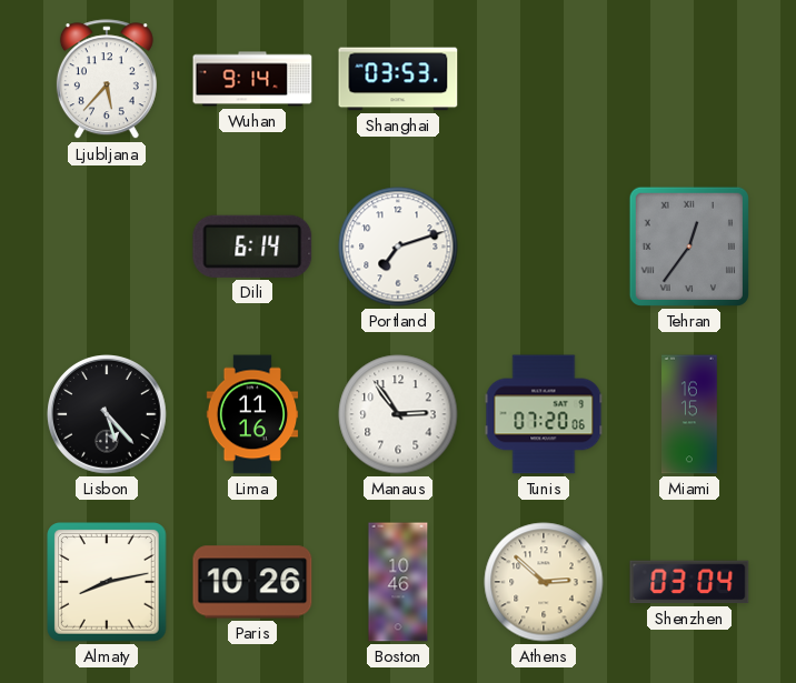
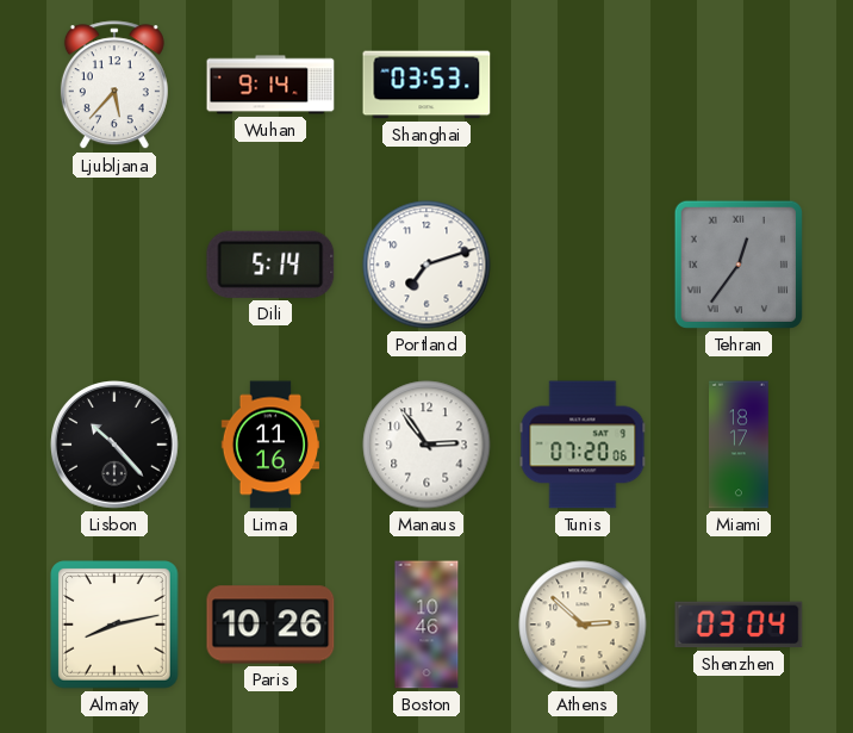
Dili: 6:14 -> 5:14
Lisbon: 5:23 -> 10:23
Miami: 16:15 -> 18:17
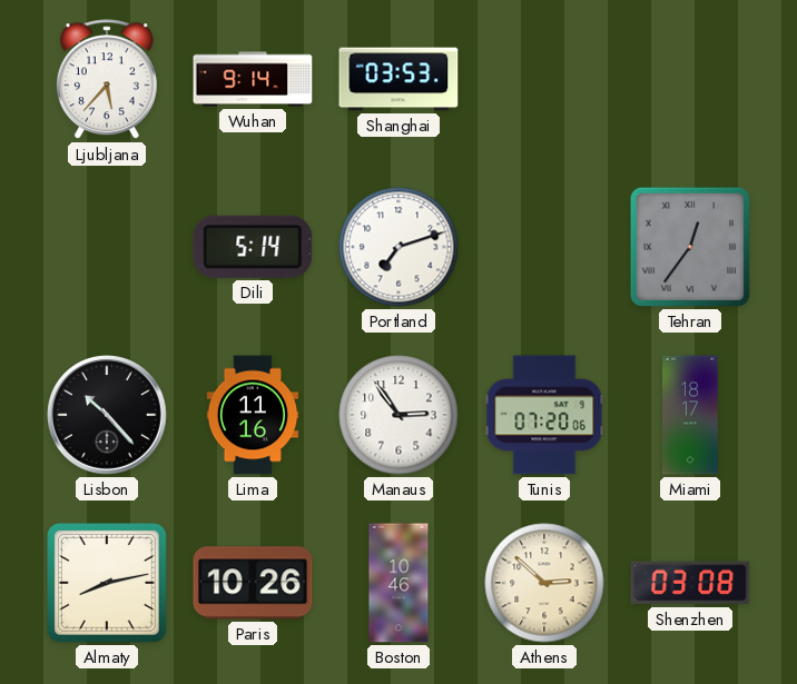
Shenzhen: 03:04 -> 03:08
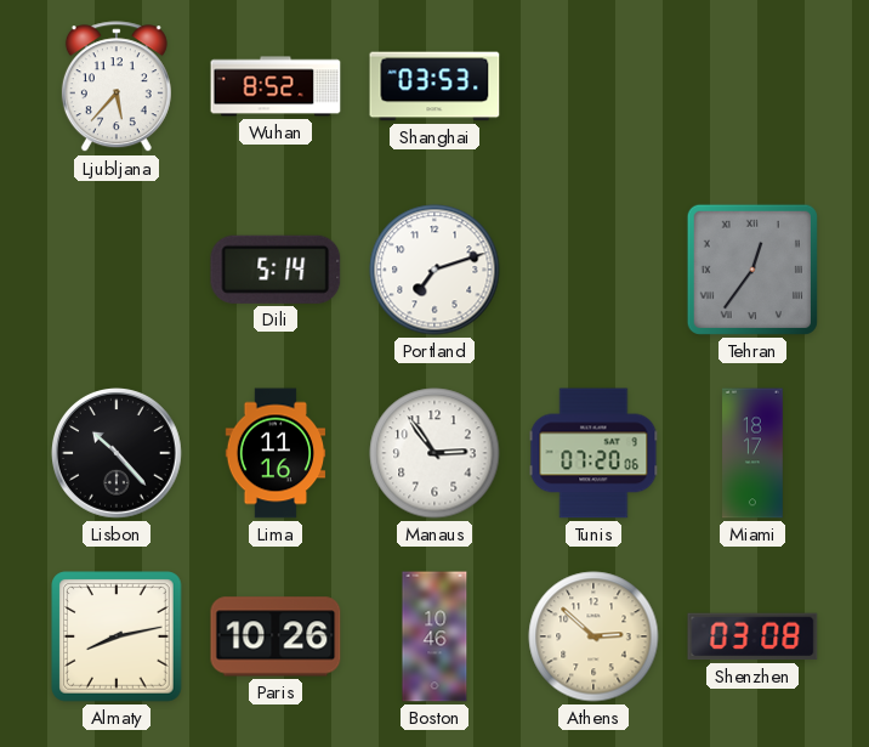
Wuhan: 9:14 -> 8:52
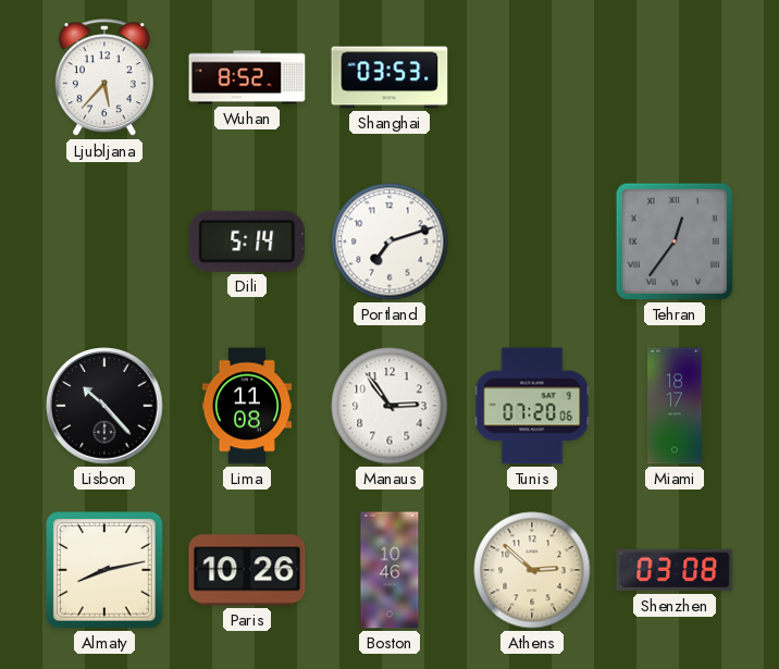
Lima: 11:16 -> 11:08
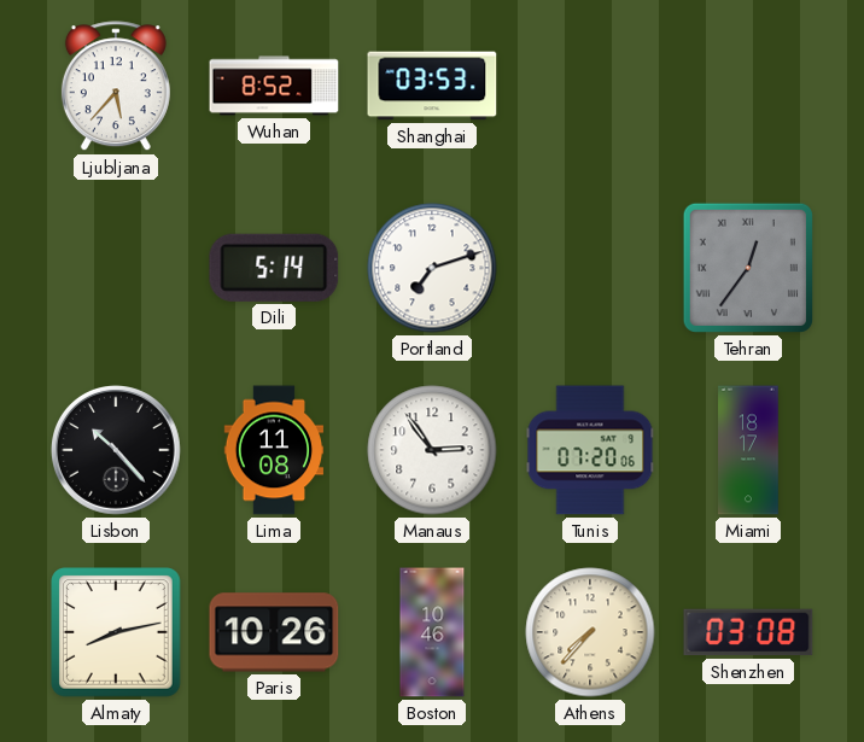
Athens: 2:52 -> 7:37
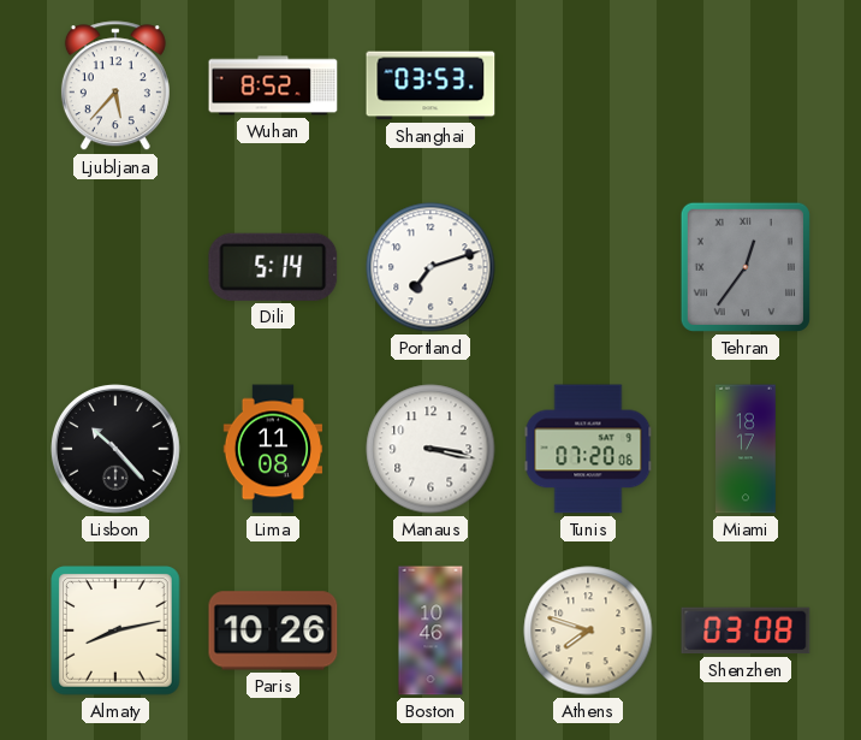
Manaus: 2:54 -> 3:17
Athens: 7:37 -> 7:48
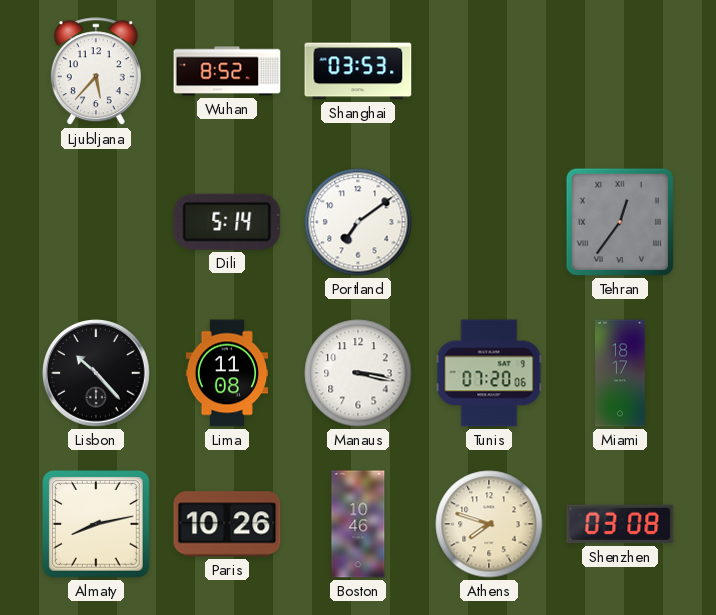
Portland: 7:12 -> 7:09
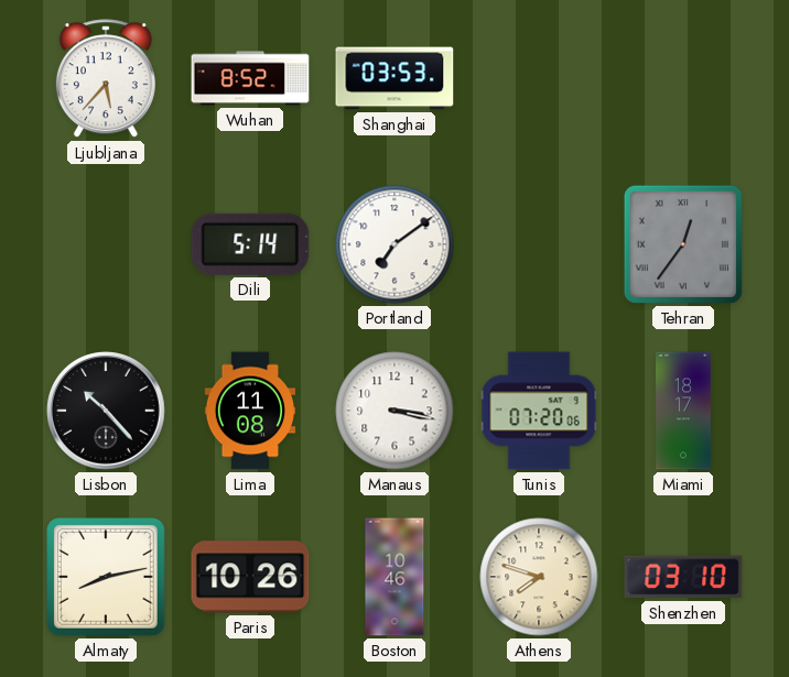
Shenzhen: 03:08 -> 03:10
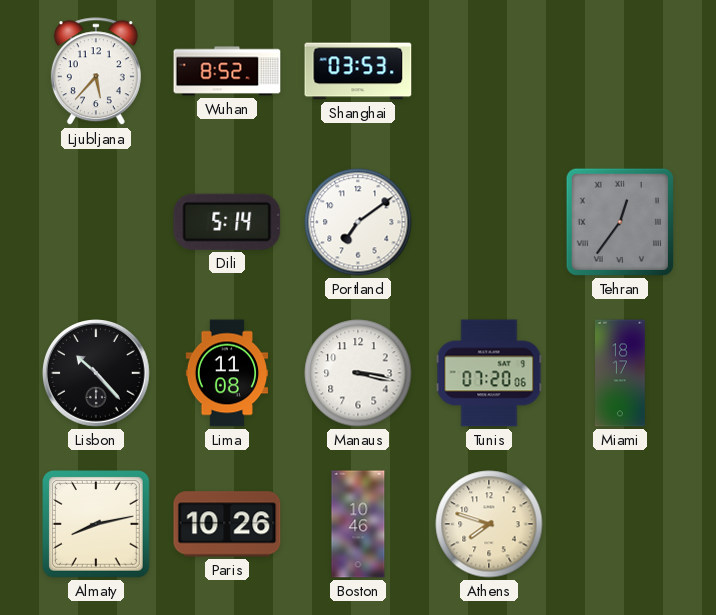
Shenzhen: 03:10 -> none
